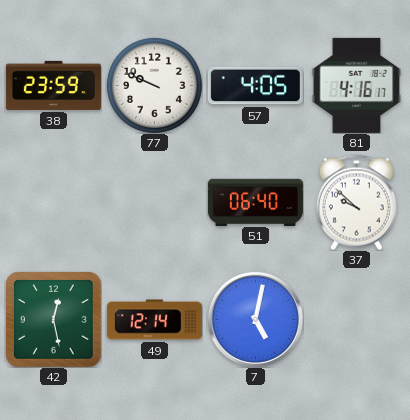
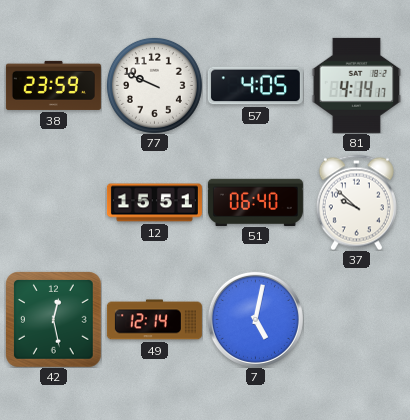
81: 4:16 -> 4:14
12: none -> 15:51
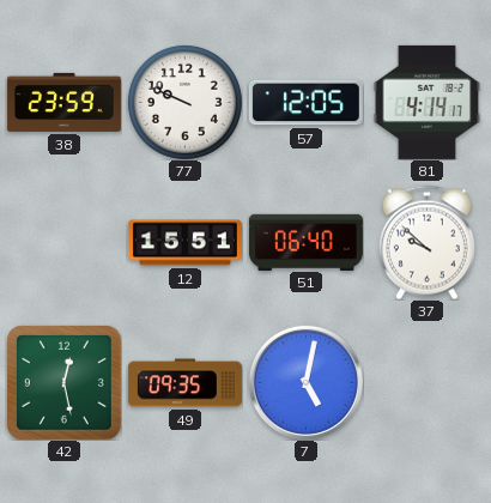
57: 4:05 -> 12:05
49: 12:14 -> 09:35
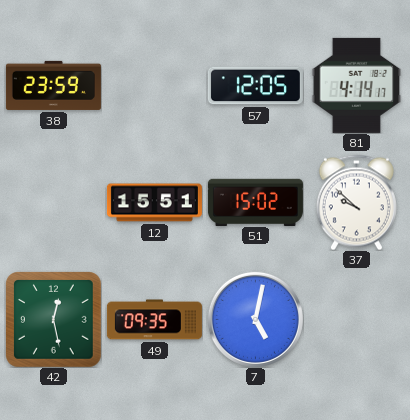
77: 9:49 -> none
51: 06:40 -> 15:02
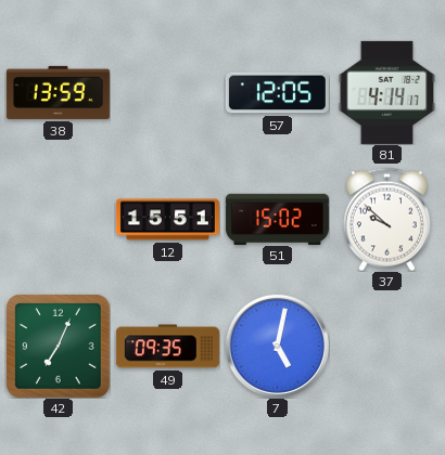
38: 23:59 -> 13:59
42: 12:28 -> 7:04
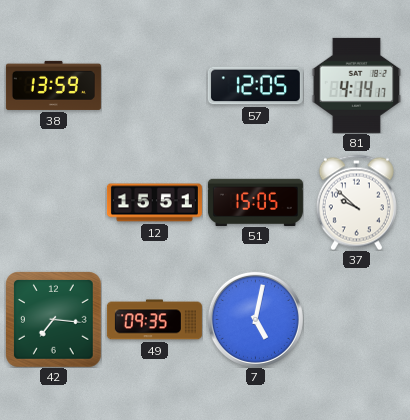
51: 15:02 -> 15:05
42: 7:04 -> 7:16
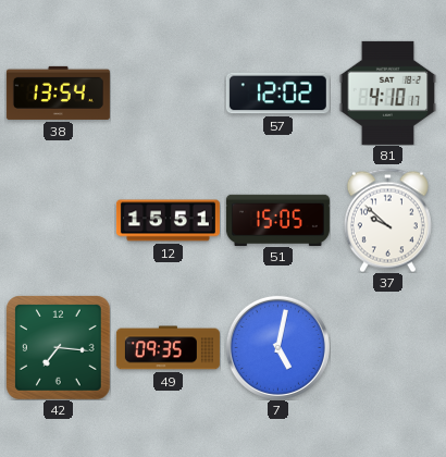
38: 13:59 -> 13:54
57: 12:05 -> 12:02
81: 4:14 -> 4:10
